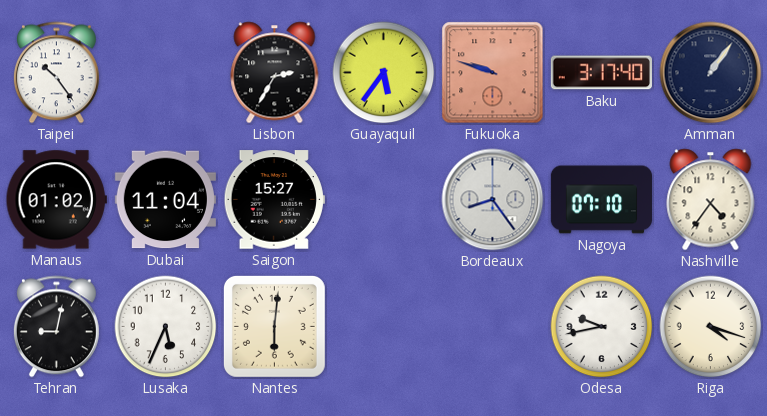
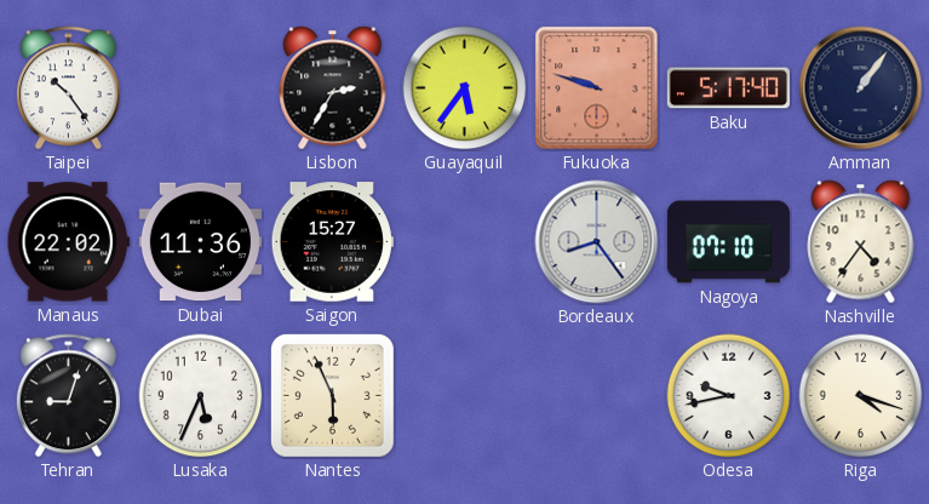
Baku: 3:17 -> 5:17
Manaus: 01:02 -> 22:02
Dubai: 11:04 -> 11:36
Tehran: 9:02 -> 9:03
Nantes: 6:01 -> 5:56
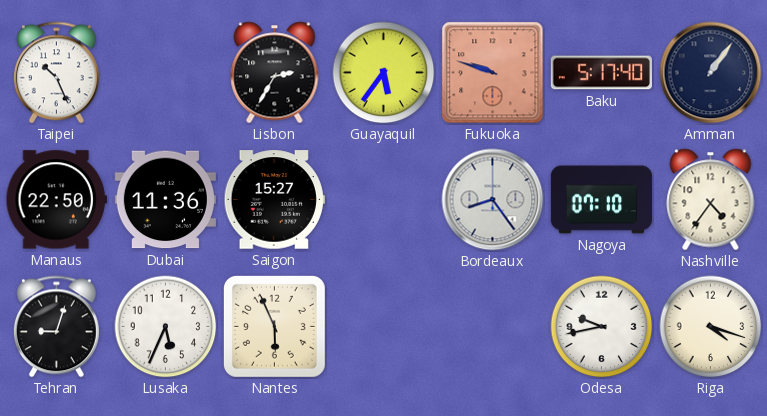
Taipei: 10:24 -> 10:26
Manaus: 22:02 -> 22:50
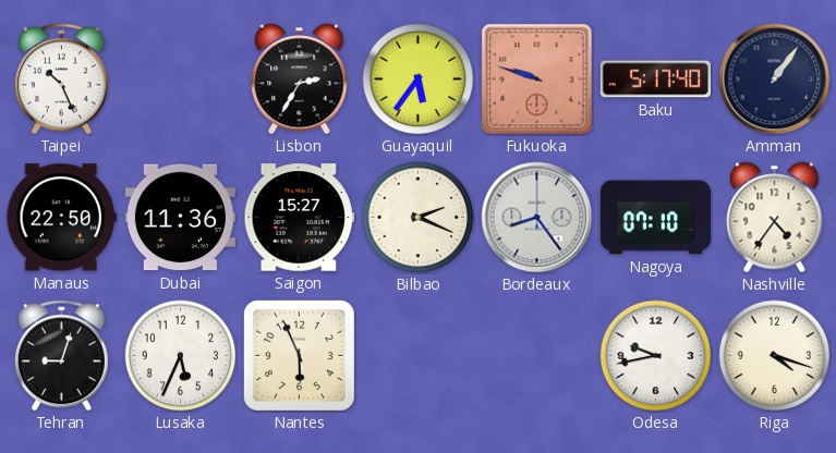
Bilbao: none -> 2:19
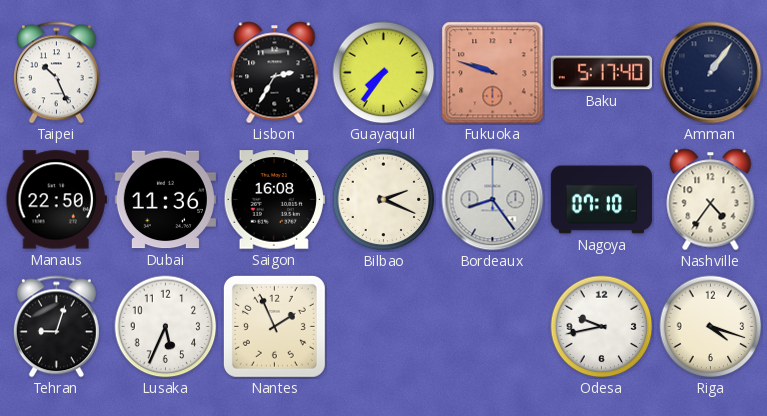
Guayaquil: 5:36 -> 7:36
Saigon: 15:27 -> 16:08
Nantes: 5:56 -> 1:56
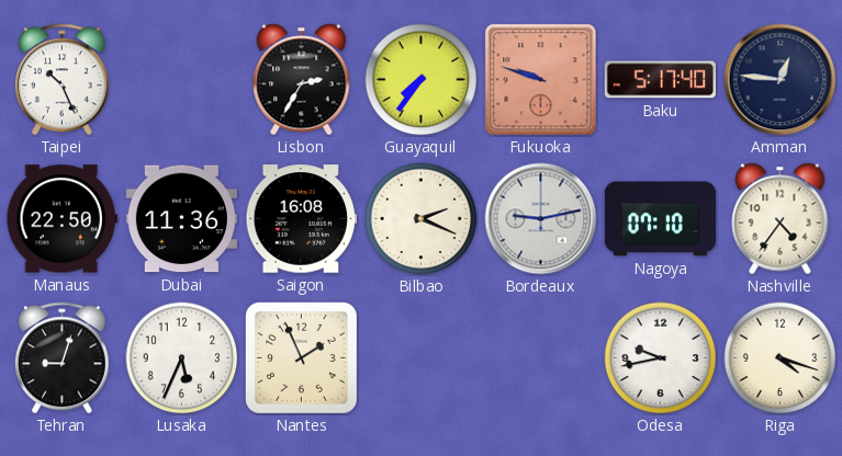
Amman: 1:06 -> 12:46
Bordeaux: 8:24 -> 9:13
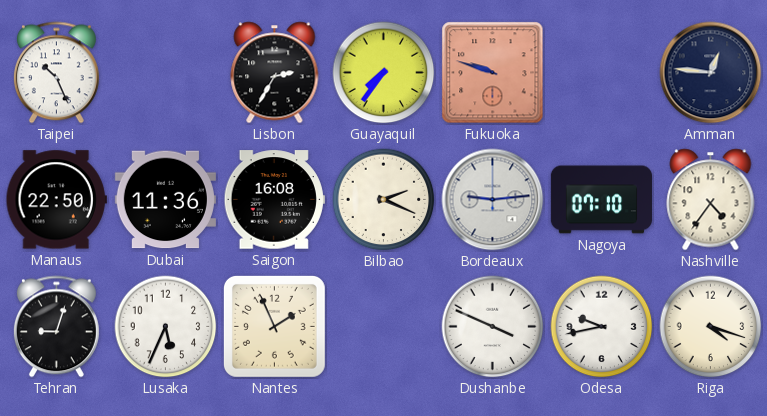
Baku: 5:17 -> none
Bordeaux: 9:13 -> 9:14
Dushanbe: none -> 3:49
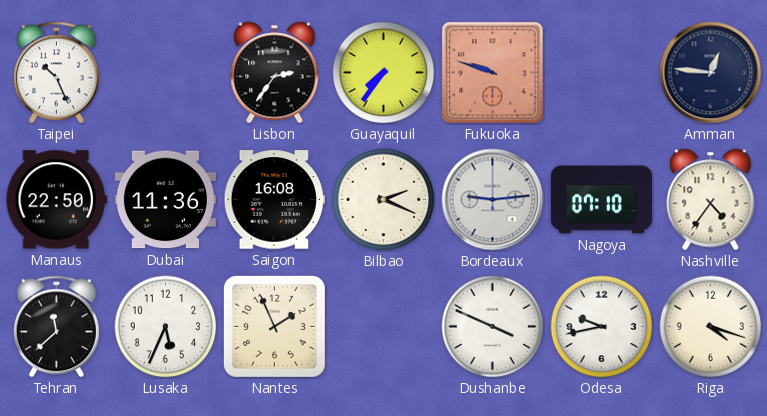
Lisbon: 2:35 -> 2:36
Tehran: 9:03 -> 11:38
